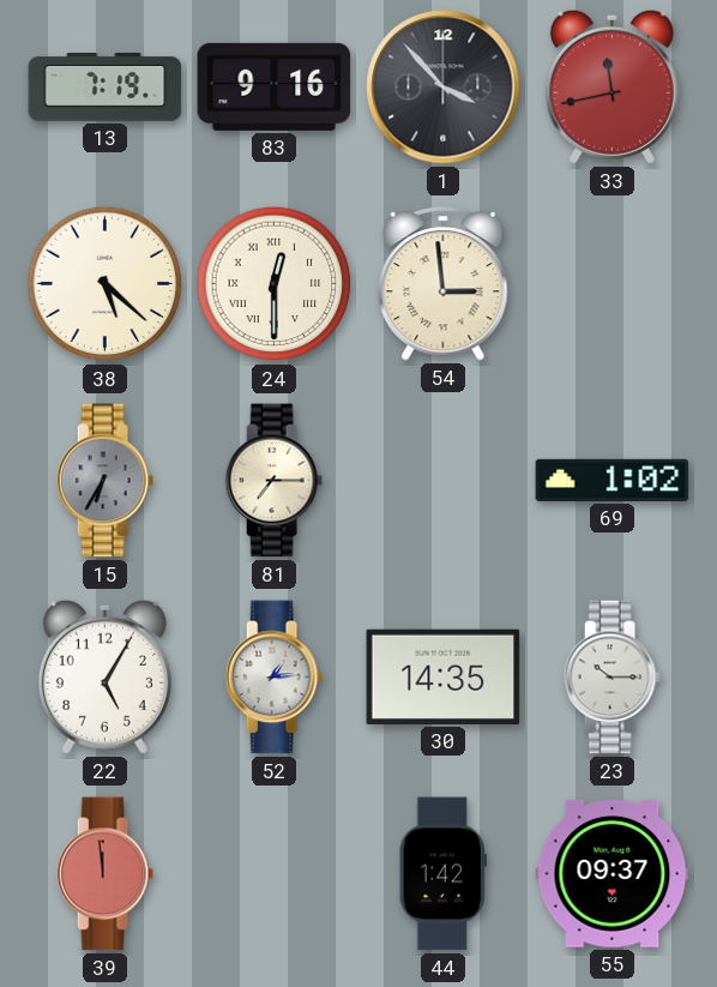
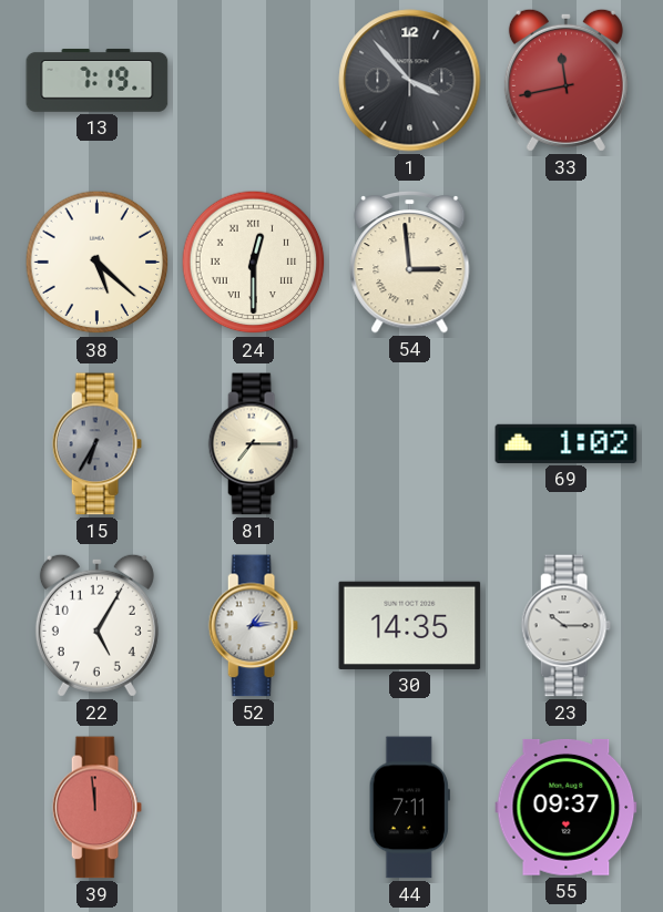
83: 9:16 -> none
44: 1:42 -> 7:11
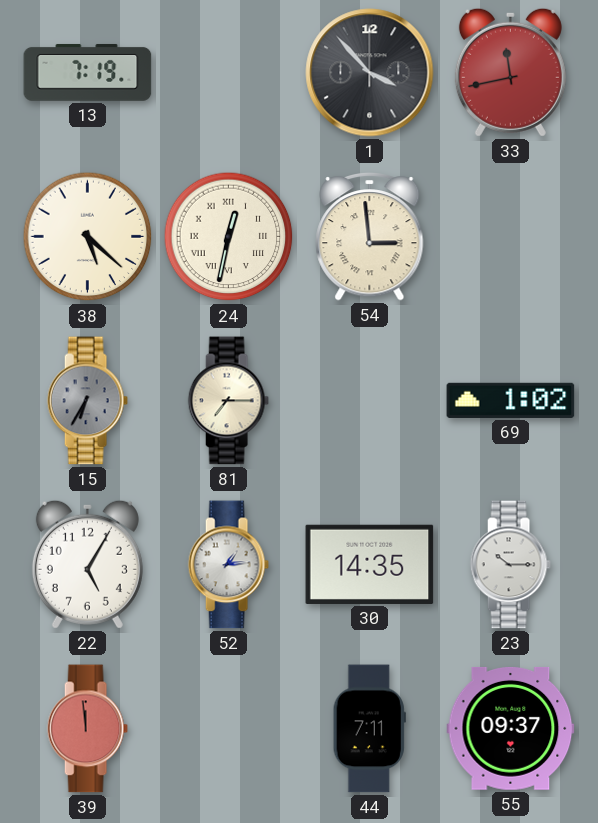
24: 12:30 -> 12:32
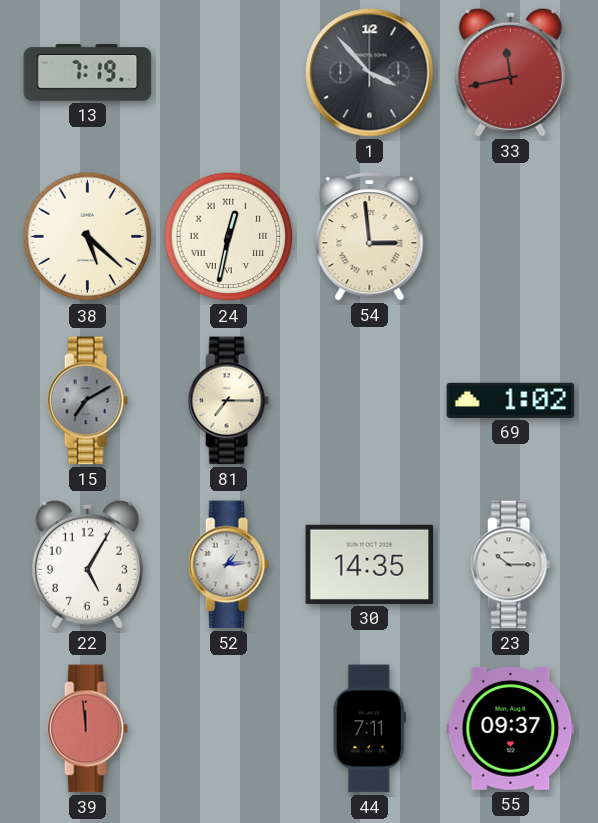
15: 6:35 -> 7:10
